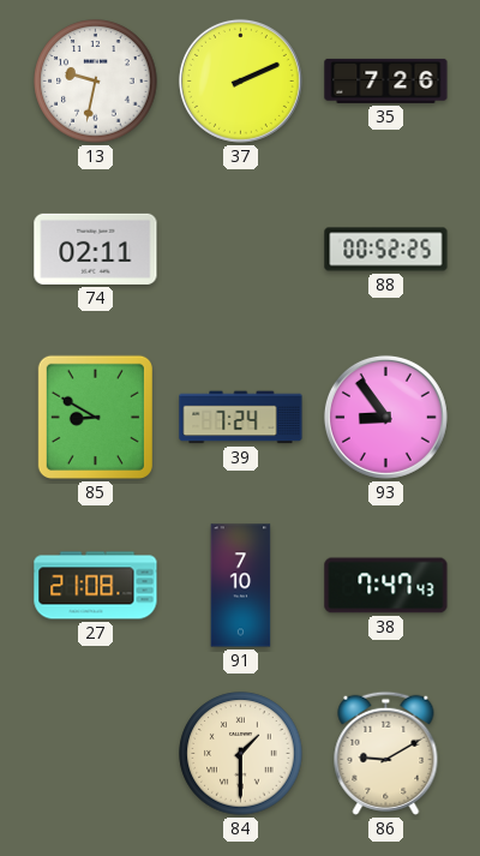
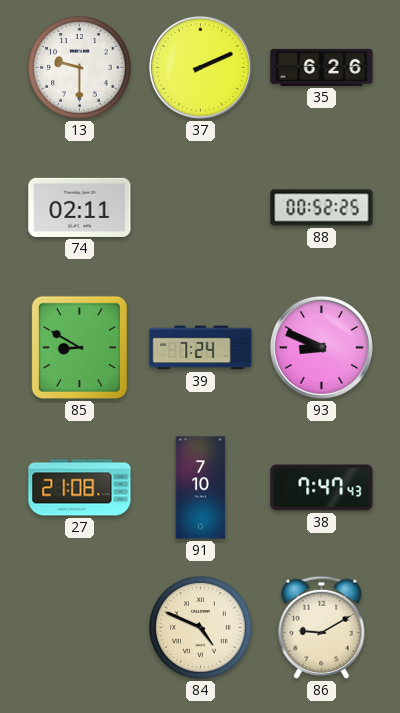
13: 9:32 -> 9:30
35: 7:26 -> 6:26
93: 8:54 -> 8:49
84: 1:30 -> 4:49
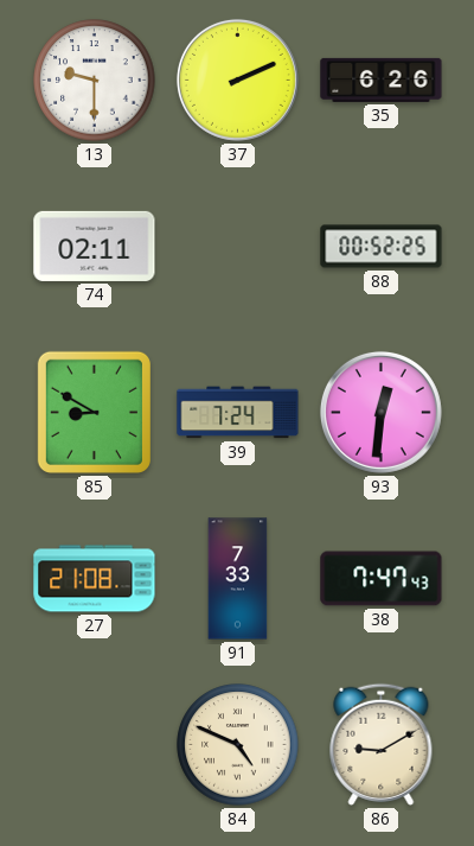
93: 8:49 -> 12:31
91: 7:10 -> 7:33
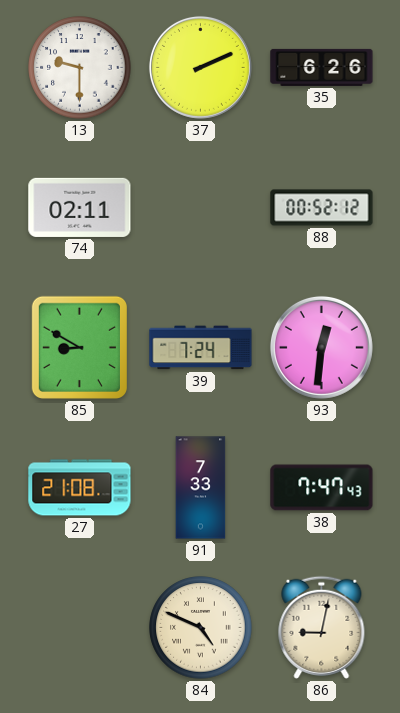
88: 00:52:25 -> 00:52:12
86: 9:10 -> 9:02
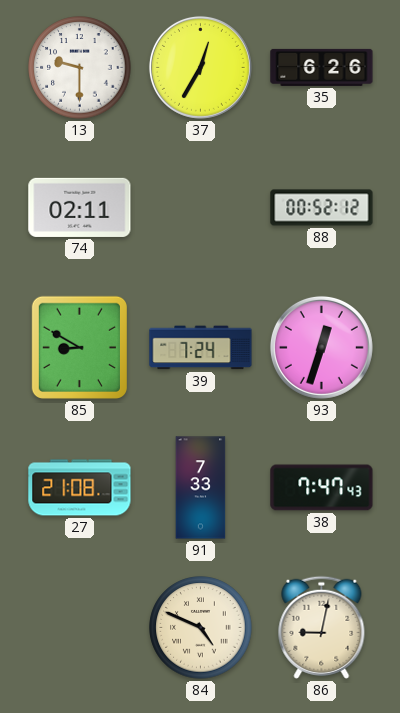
37: 2:11 -> 12:35
93: 12:31 -> 12:33
